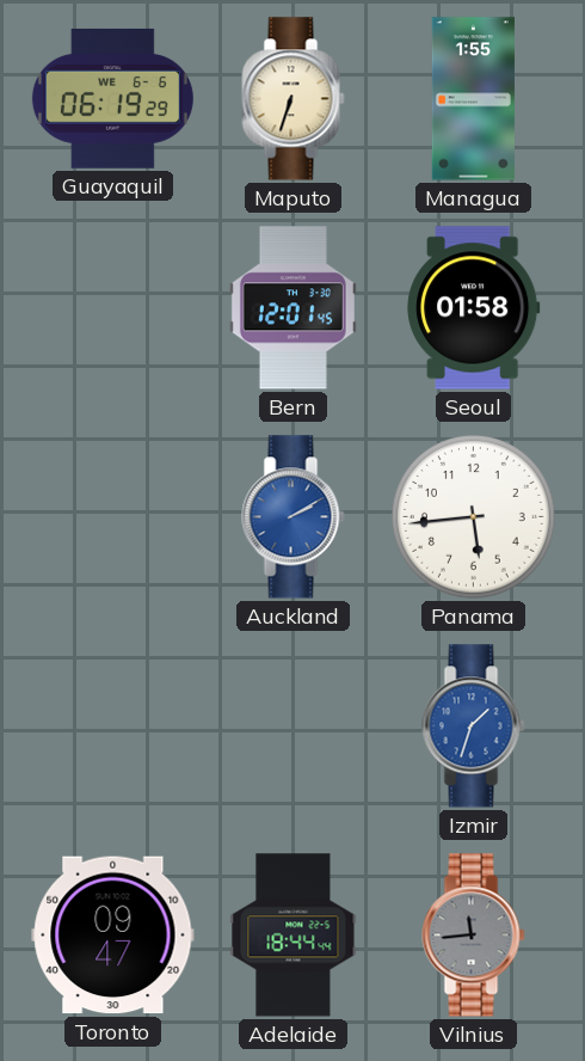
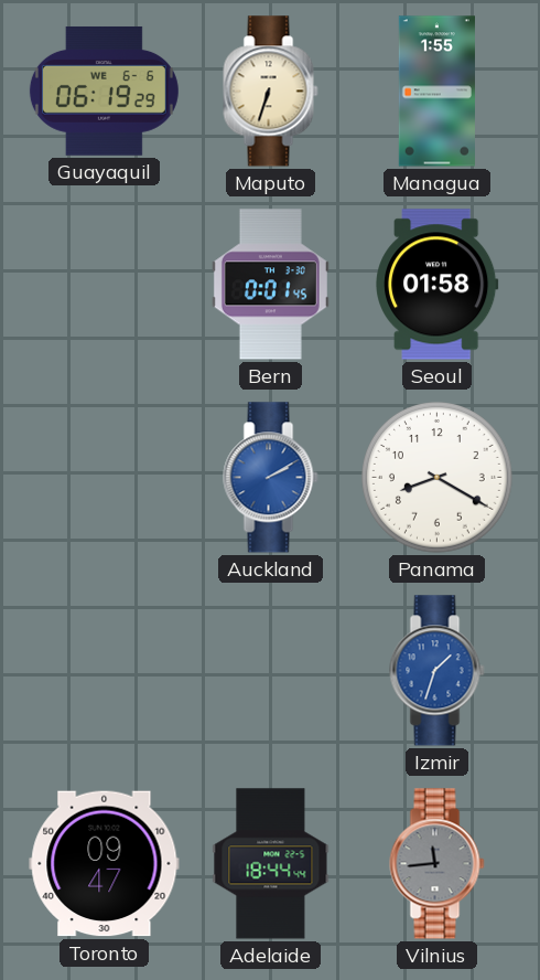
Bern: 12:01 -> 0:01
Panama: 5:44 -> 8:20
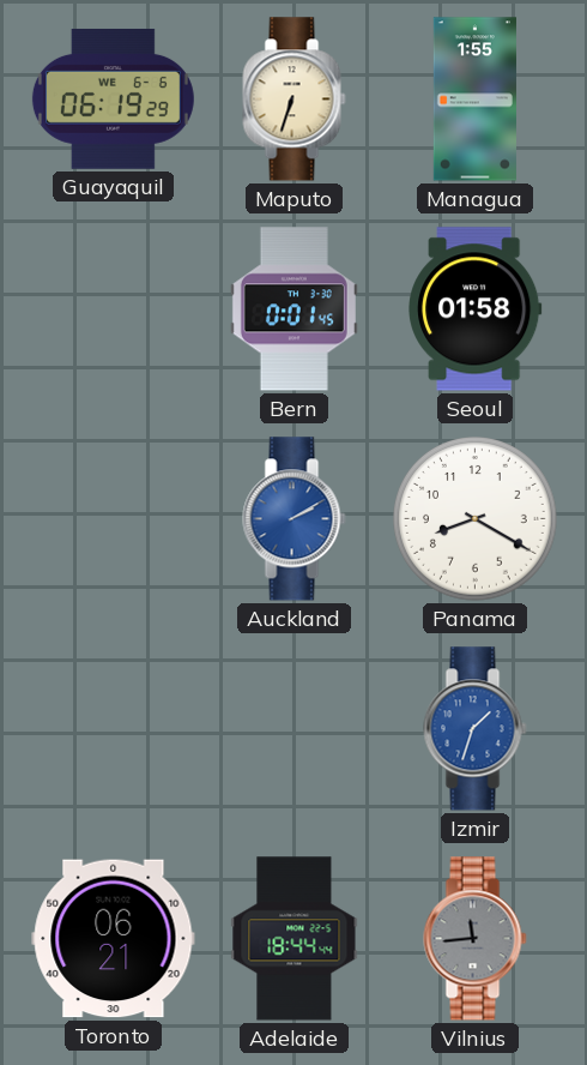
Toronto: 09:47 -> 06:21
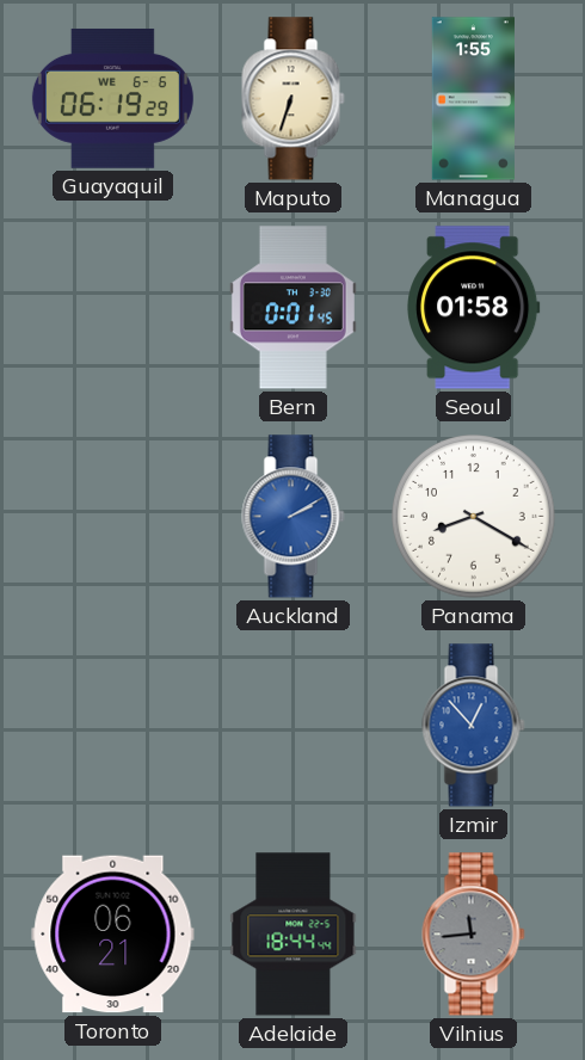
Izmir: 1:33 -> 12:53
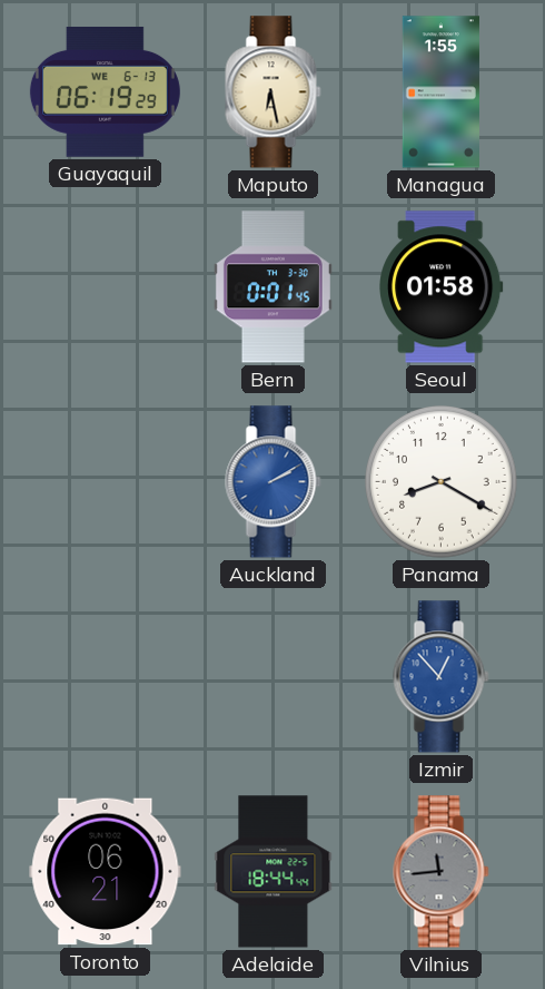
Guayaquil date: WE 6-6 -> WE 6-13
Maputo: 6:33 -> 6:28
